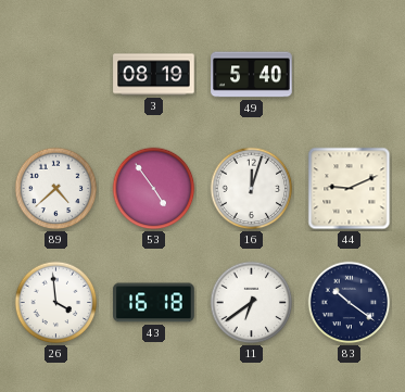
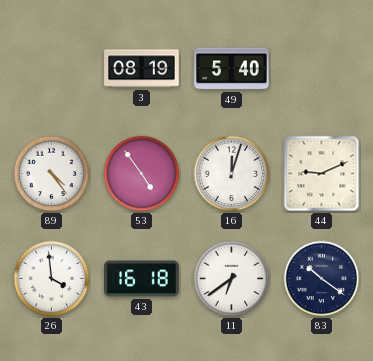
89: 4:38 -> 4:24
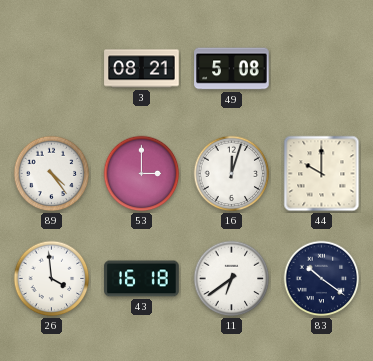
3: 08:19 -> 08:21
49: 5:40 -> 5:08
53: 4:54 -> 3:00
44: 9:11 -> 10:00
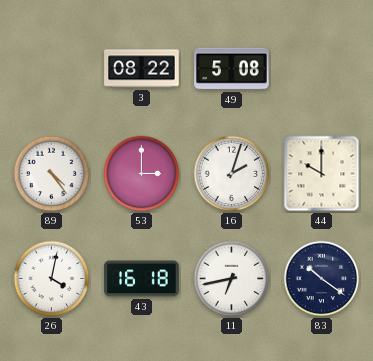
3: 08:21 -> 08:22
16: 12:03 -> 2:03
26: 3:59 -> 4:02
11: 6:39 -> 6:43
